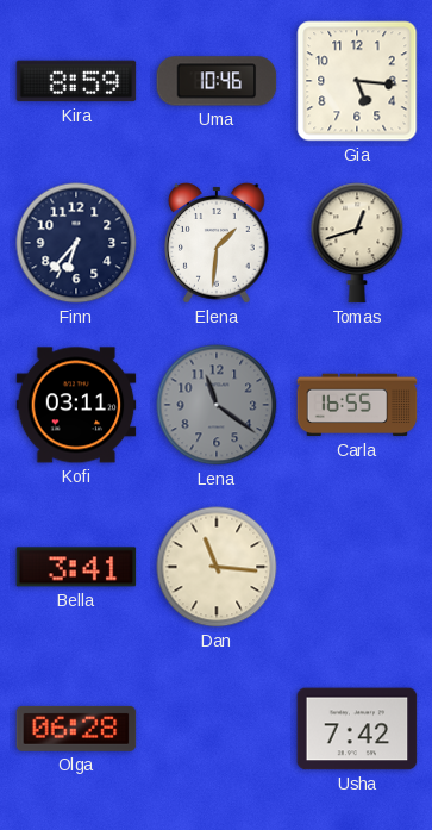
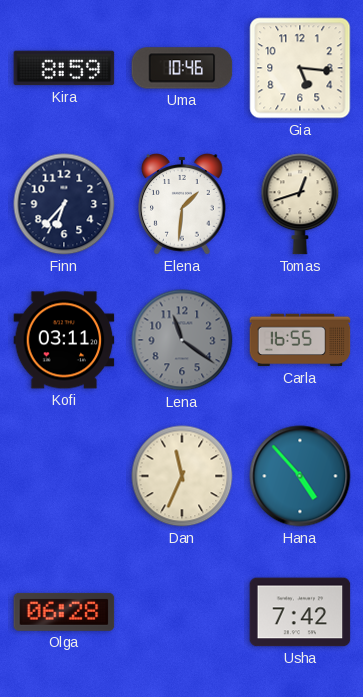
Bella: 3:41 -> none
Dan: 11:16 -> 11:34
Hana: none -> 4:53
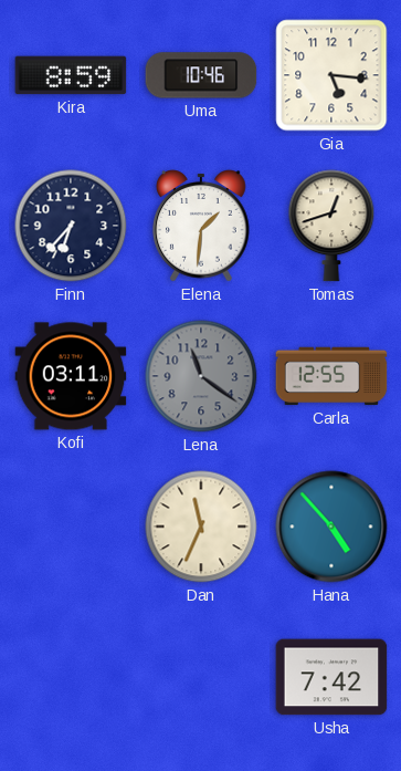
Carla: 16:55 -> 12:55
Olga: 06:28 -> none
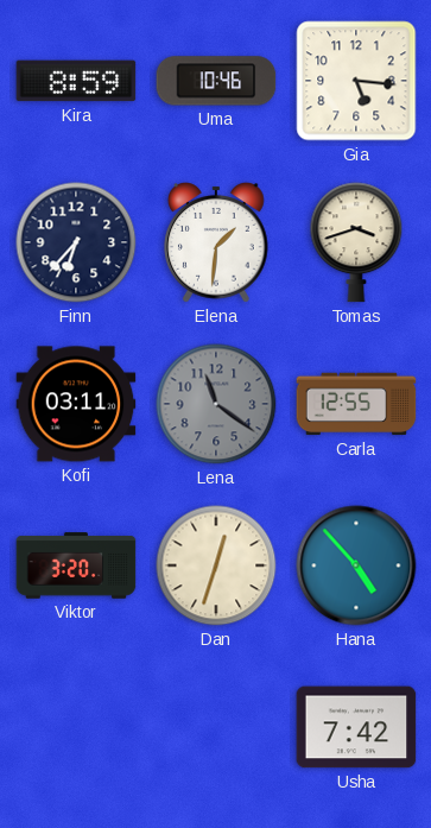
Tomas: 12:42 -> 3:42
Viktor: none -> 3:20
Dan: 11:34 -> 12:33
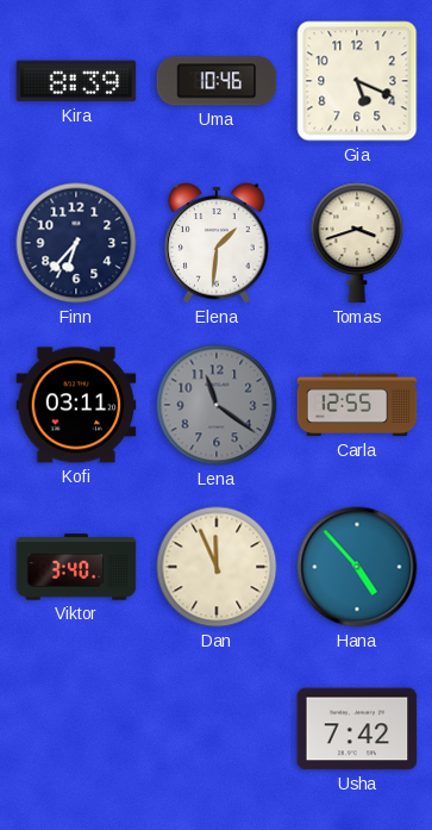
Kira: 8:59 -> 8:39
Gia: 5:16 -> 5:19
Viktor: 3:20 -> 3:40
Dan: 12:33 -> 11:56
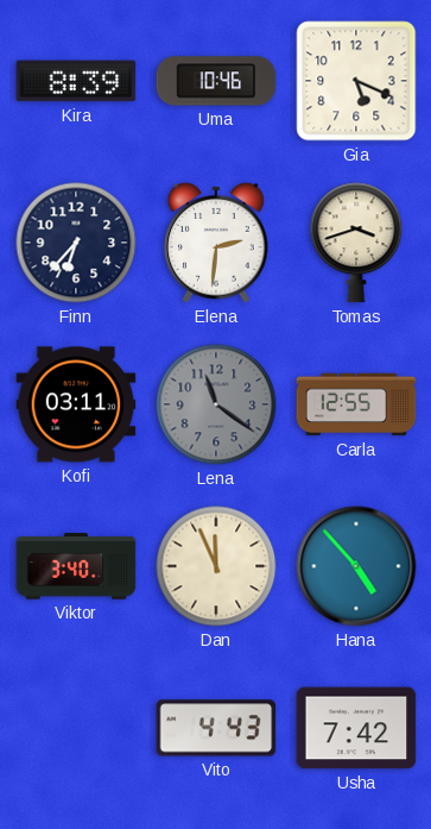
Elena: 1:31 -> 2:31
Vito: none -> 4:43
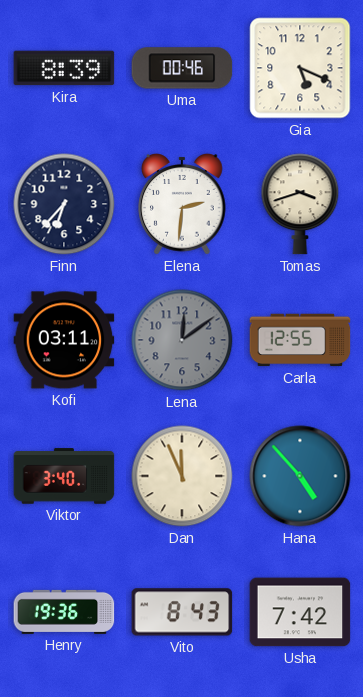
Uma: 10:46 -> 00:46
Lena: 11:21 -> 12:09
Henry: none -> 19:36
Vito: 4:43 -> 8:43
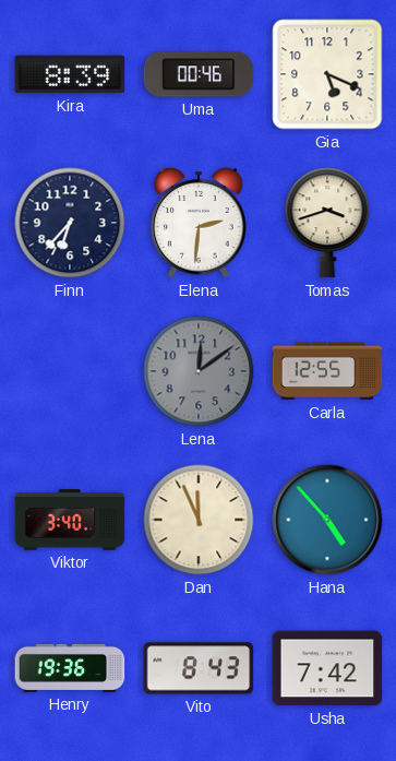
Kofi: 03:11 -> none
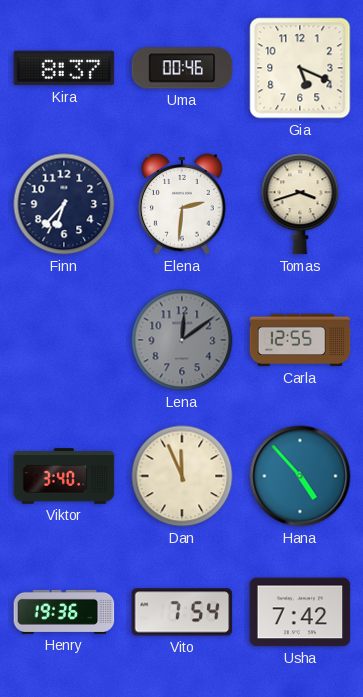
Kira: 8:39 -> 8:37
Vito: 8:43 -> 7:54
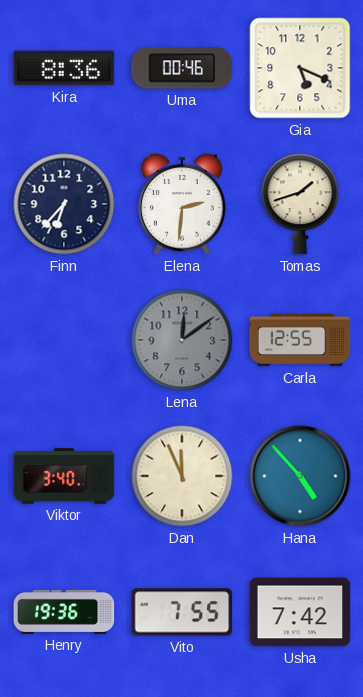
Kira: 8:37 -> 8:36
Tomas: 3:42 -> 1:42
Vito: 7:54 -> 7:55
